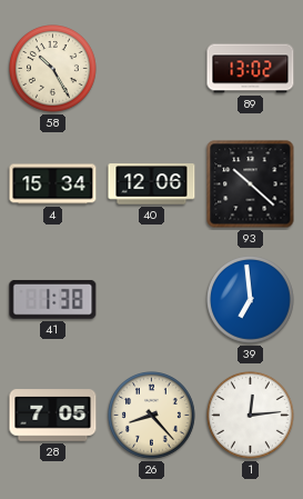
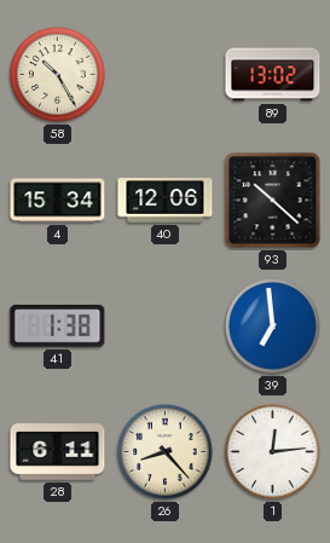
28: 7:05 -> 6:11
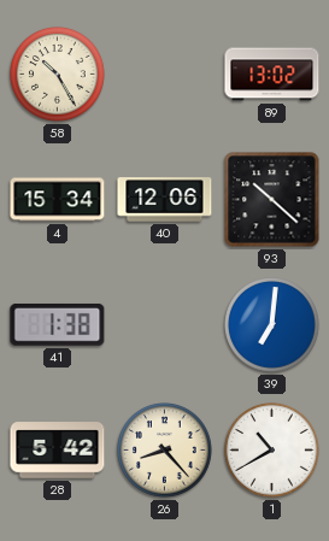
39: 6:59 -> 7:01
28: 6:11 -> 5:42
1: 12:14 -> 10:40
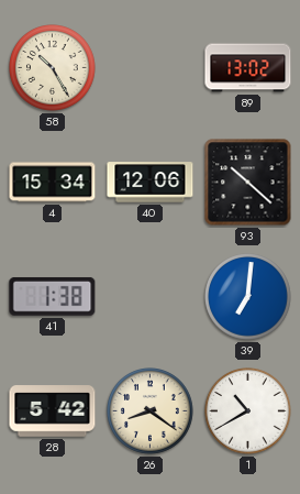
26: 8:23 -> 8:21
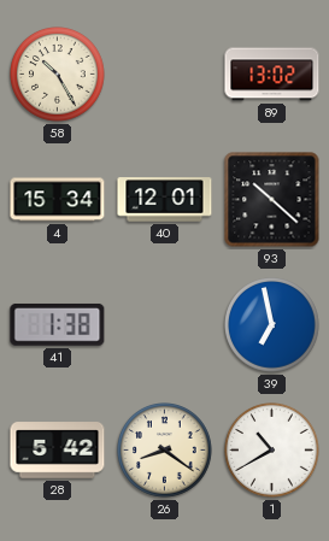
40: 12:06 -> 12:01
39: 7:01 -> 6:58
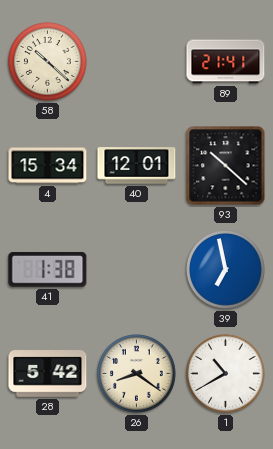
58: 10:25 -> 10:22
89: 13:02 -> 21:41
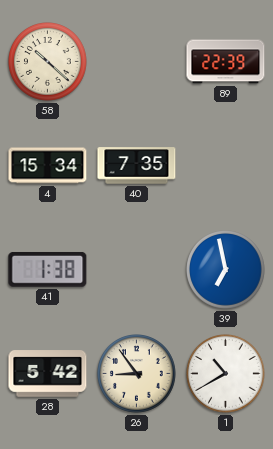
89: 21:41 -> 22:39
40: 12:01 -> 7:35
93: 10:22 -> none
26: 8:21 -> 8:54
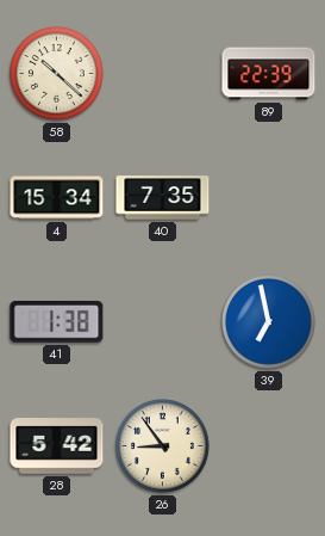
1: 10:40 -> none
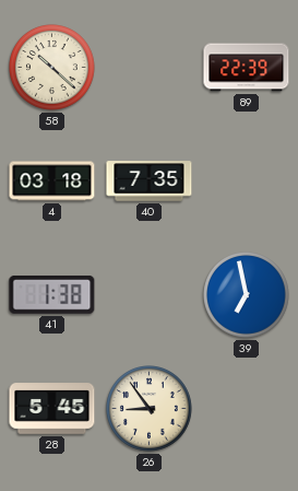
4: 15:34 -> 03:18
28: 5:42 -> 5:45
